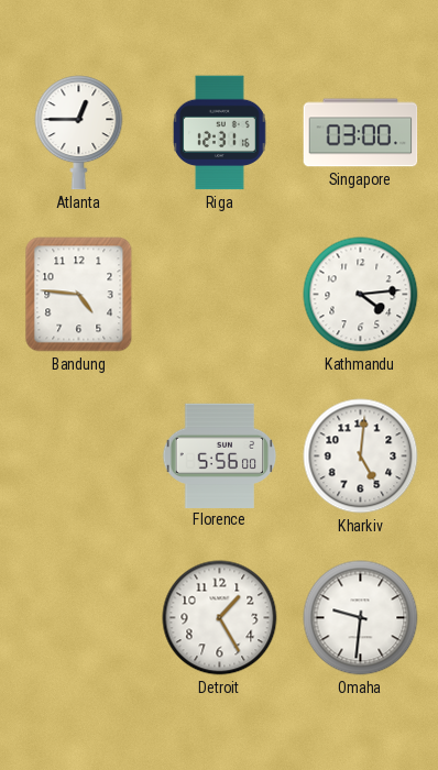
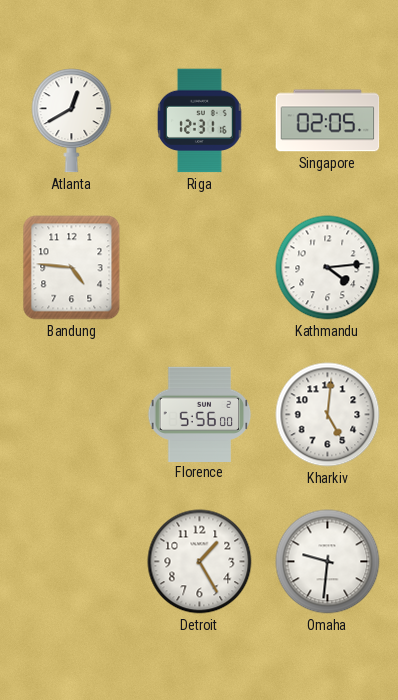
Atlanta: 12:45 -> 12:40
Singapore: 03:00 -> 02:05
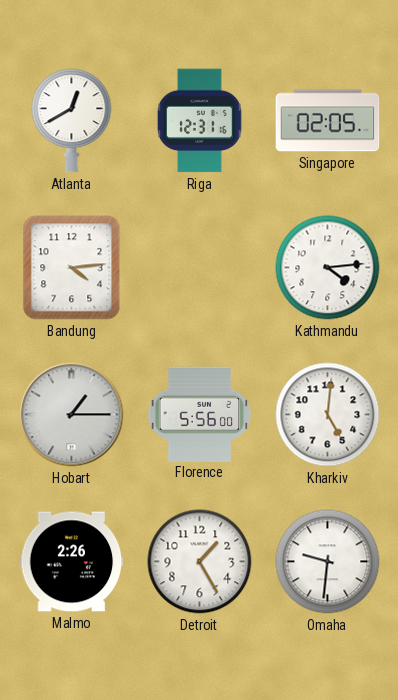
Bandung: 4:46 -> 4:14
Hobart: none -> 1:15
Malmo: none -> 2:26
